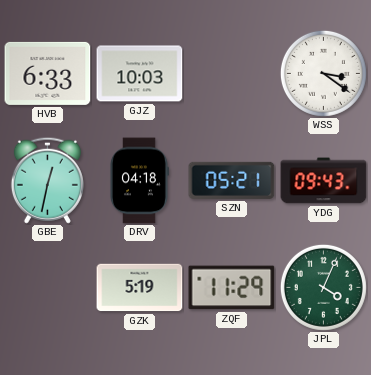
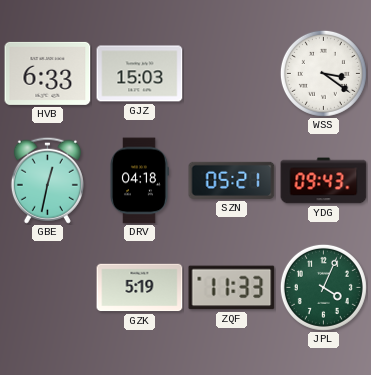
GJZ: 10:03 -> 15:03
ZQF: 11:29 -> 11:33
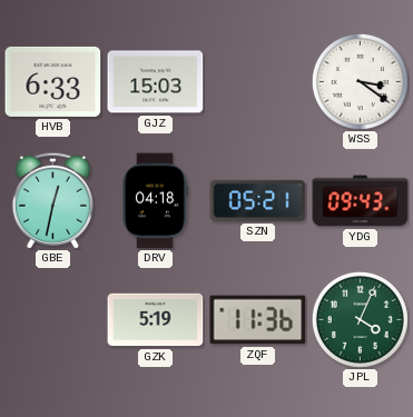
ZQF: 11:33 -> 11:36
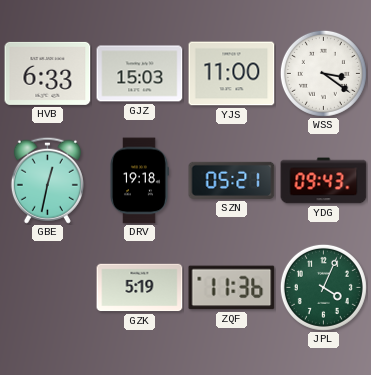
YJS: none -> 11:00
DRV: 04:18 -> 19:18
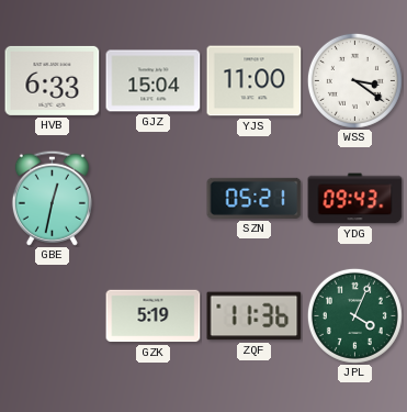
GJZ: 15:03 -> 15:04
DRV: 19:18 -> none
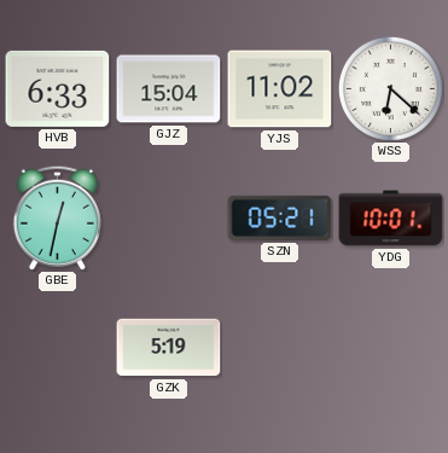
YJS: 11:00 -> 11:02
WSS: 3:21 -> 6:22
YDG: 09:43 -> 10:01
ZQF: 11:36 -> none
JPL: 4:04 -> none
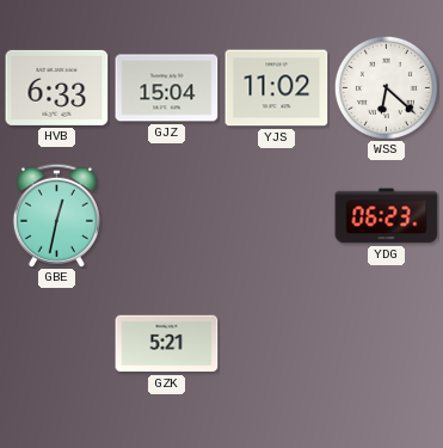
SZN: 05:21 -> none
YDG: 10:01 -> 06:23
GZK: 5:19 -> 5:21
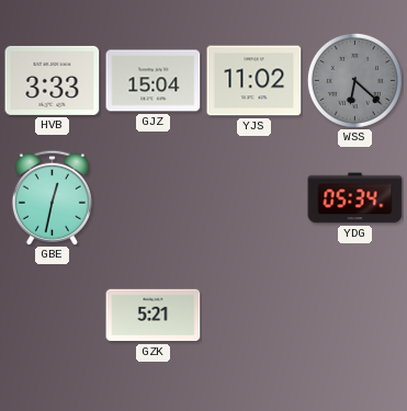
HVB: 6:33 -> 3:33
WSS dial: white -> grey
YDG: 06:23 -> 05:34
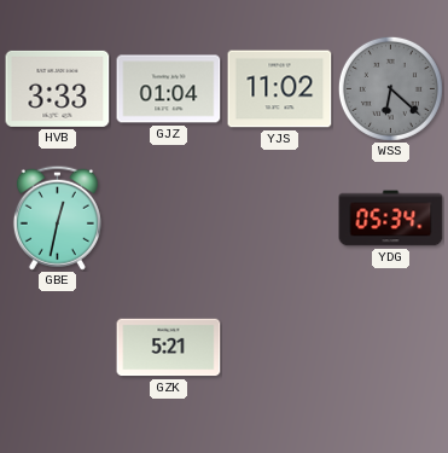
GJZ: 15:04 -> 01:04
